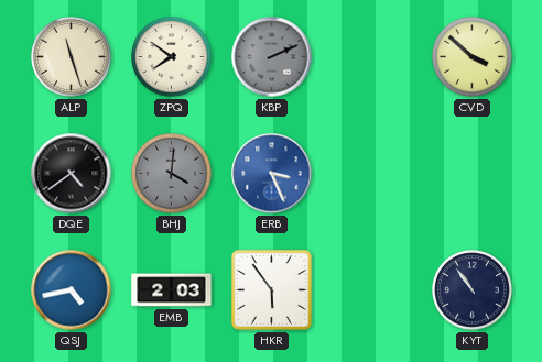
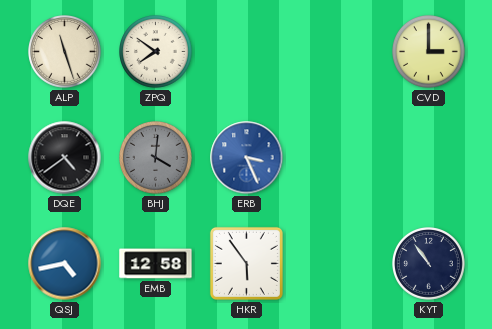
KBP: 2:11 -> none
CVD: 3:52 -> 3:00
EMB: 2:03 -> 12:58
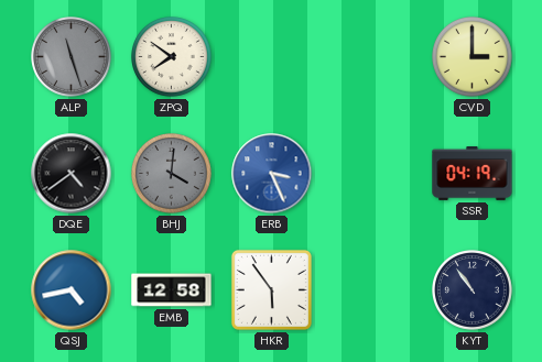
ALP dial: cream -> grey
SSR: none -> 04:19
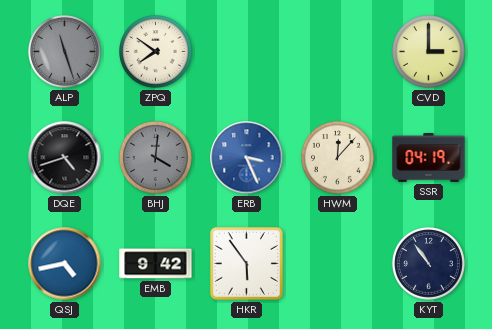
DQE: 4:39 -> 4:42
HWM: none -> 12:07
EMB: 12:58 -> 9:42
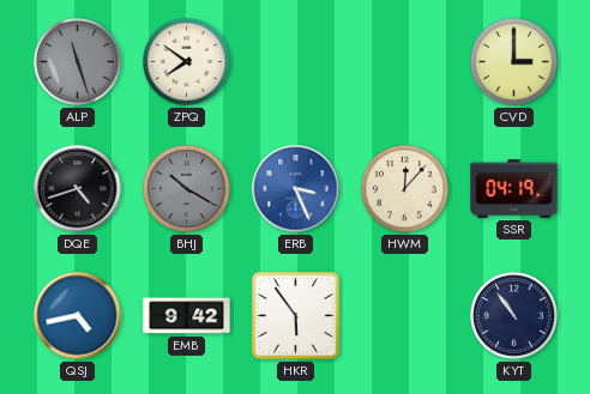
BHJ: 4:01 -> 10:20
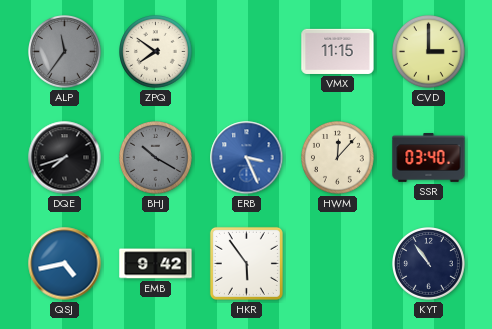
ALP: 11:27 -> 11:36
VMX: none -> 11:15
DQE: 4:42 -> 7:42
SSR: 04:19 -> 03:40
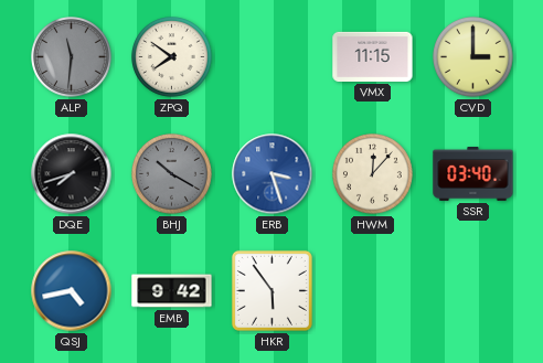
ALP: 11:36 -> 11:31
ERB: 3:26 -> 3:27
KYT: 10:54 -> none
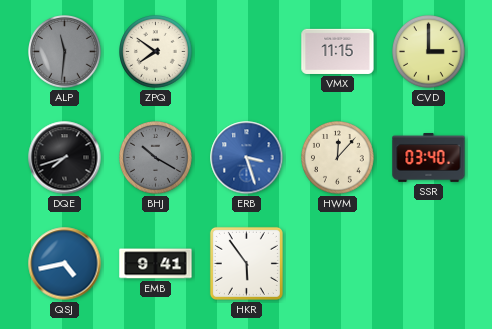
EMB: 9:42 -> 9:41
